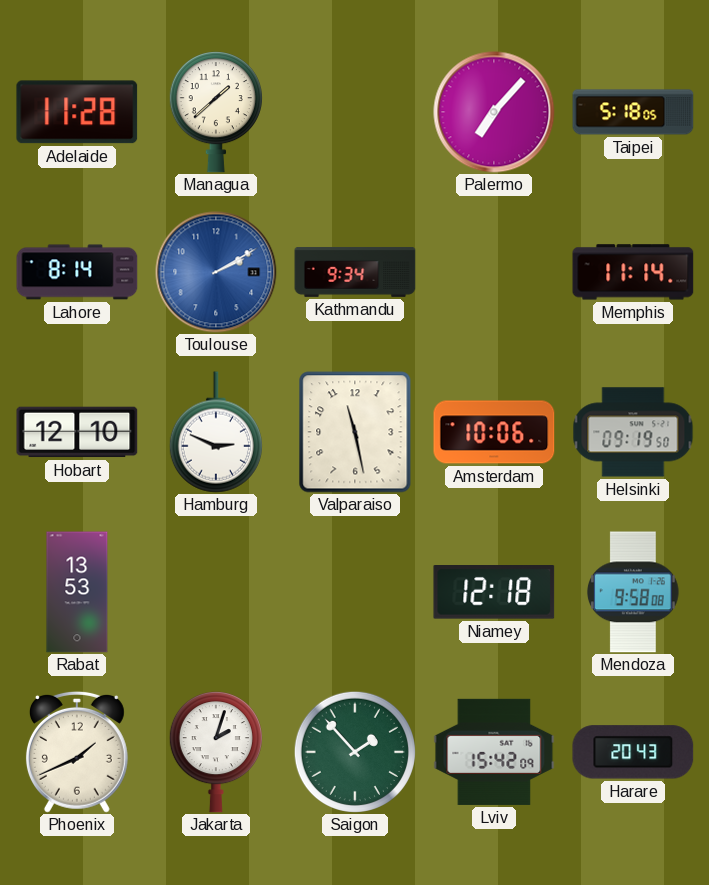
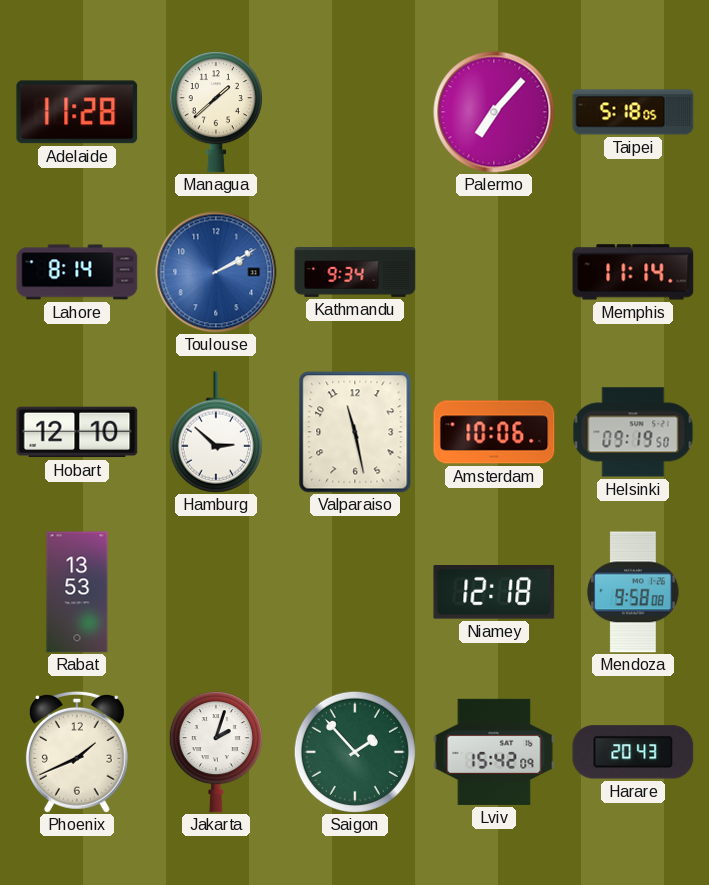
Hamburg: 2:49 -> 2:52
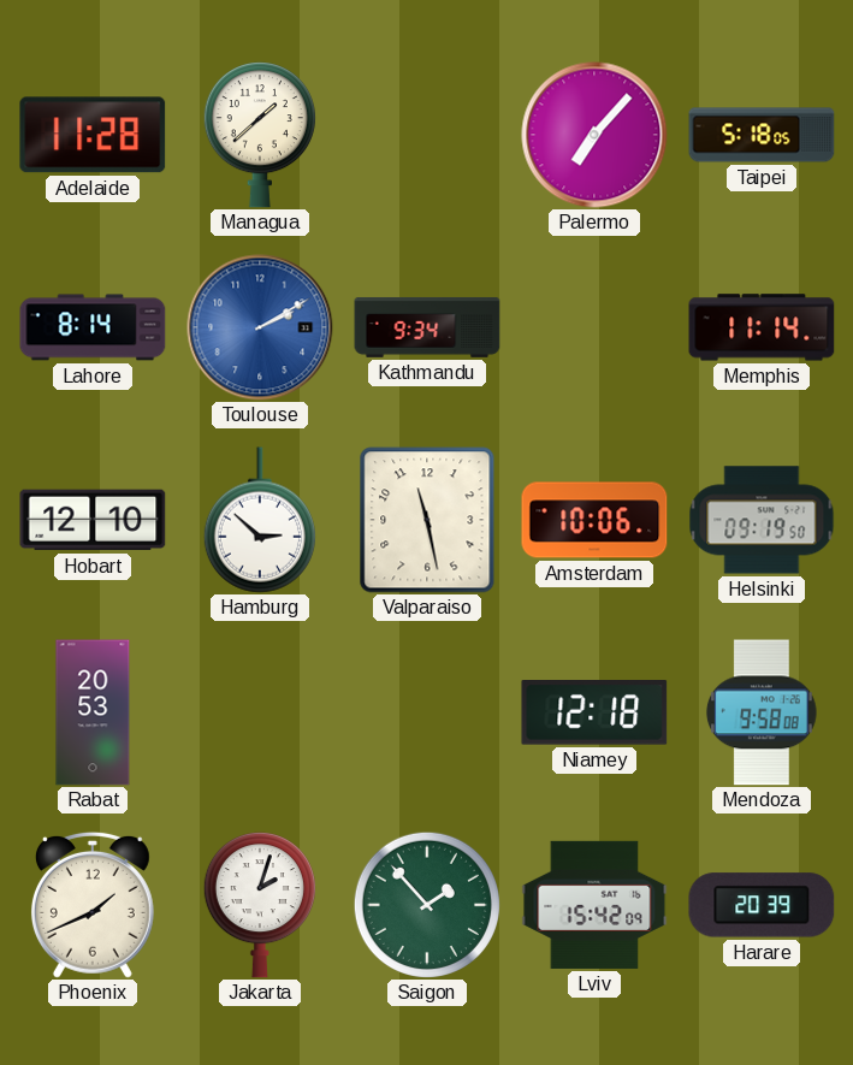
Rabat: 13:53 -> 20:53
Harare: 20:43 -> 20:39
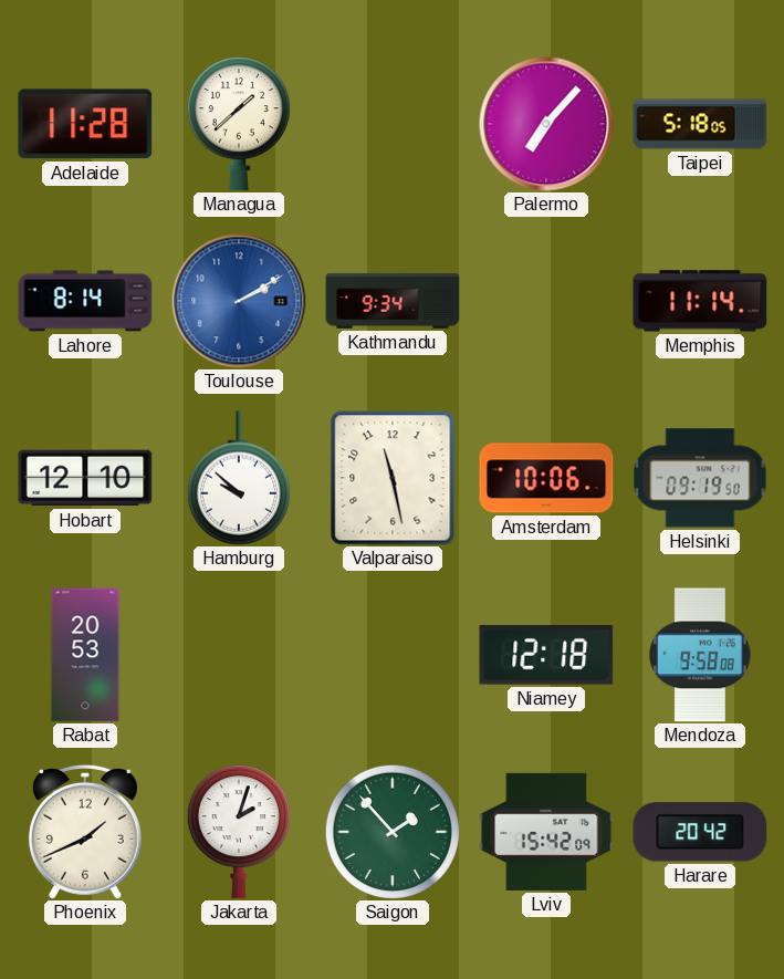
Hamburg: 2:52 -> 9:52
Harare: 20:39 -> 20:42
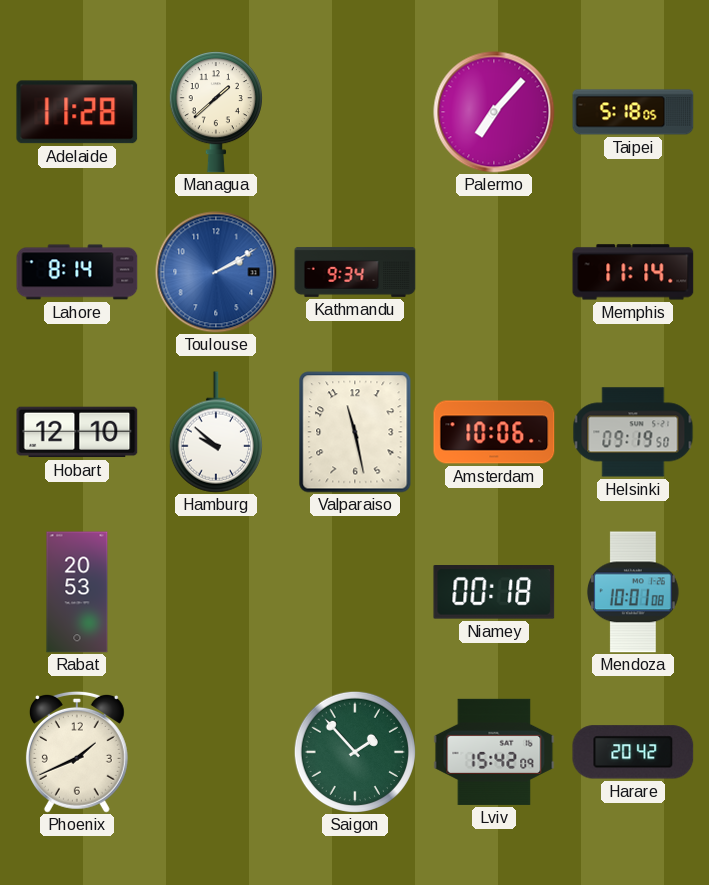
Niamey: 12:18 -> 00:18
Mendoza: 9:58 -> 10:01
Jakarta: 2:03 -> none
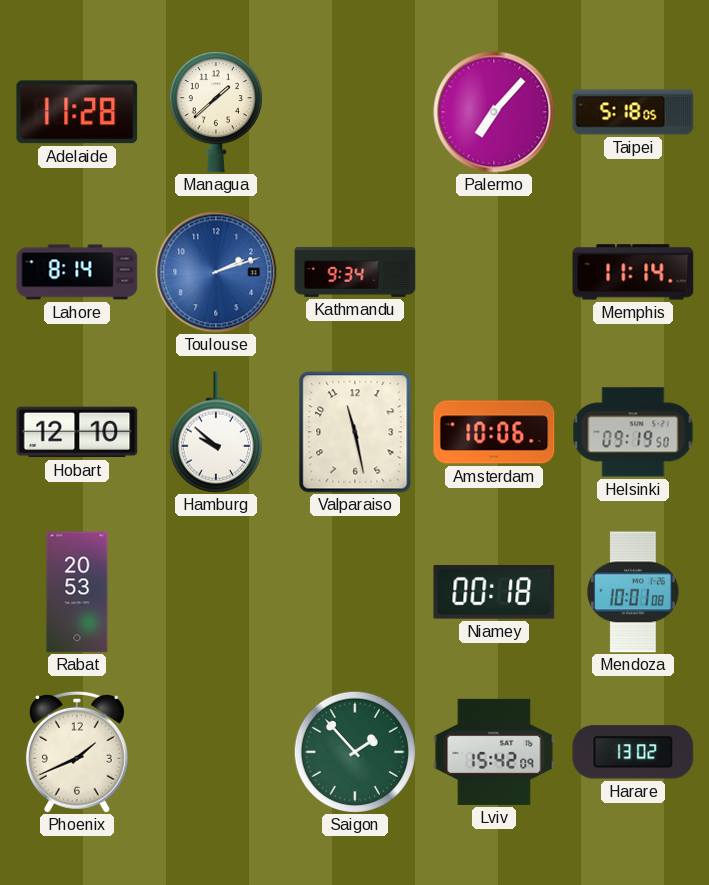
Toulouse: 2:10 -> 2:12
Harare: 20:42 -> 13:02
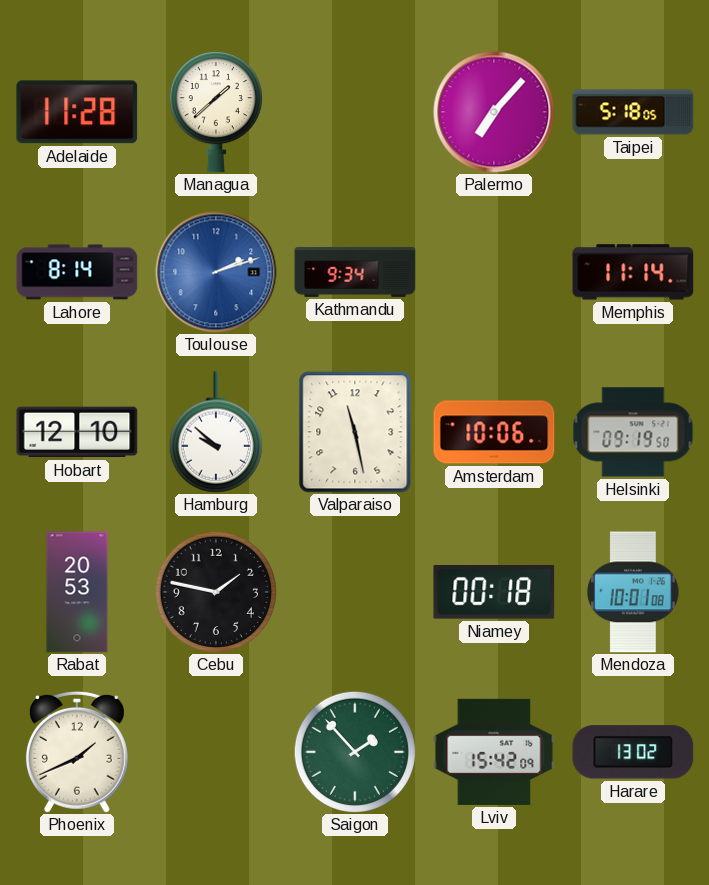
Cebu: none -> 1:47
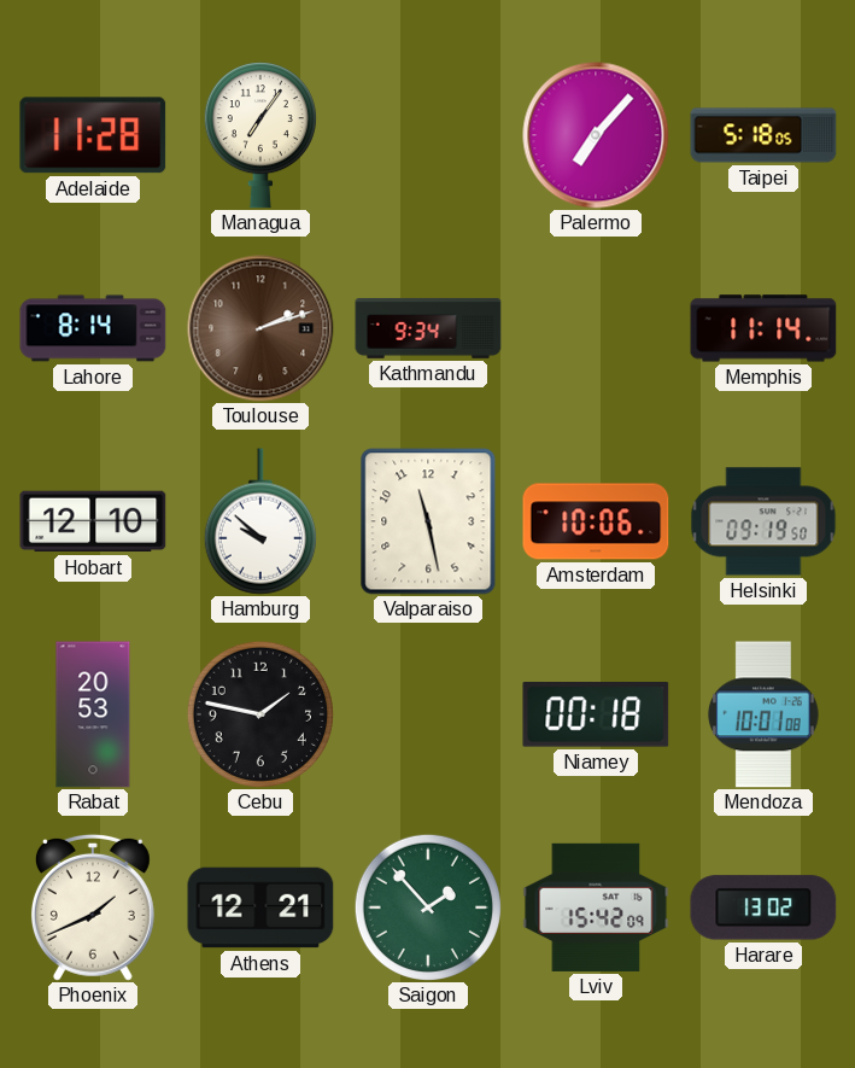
Managua: 1:38 -> 7:06
Toulouse dial: blue -> brown
Athens: none -> 12:21
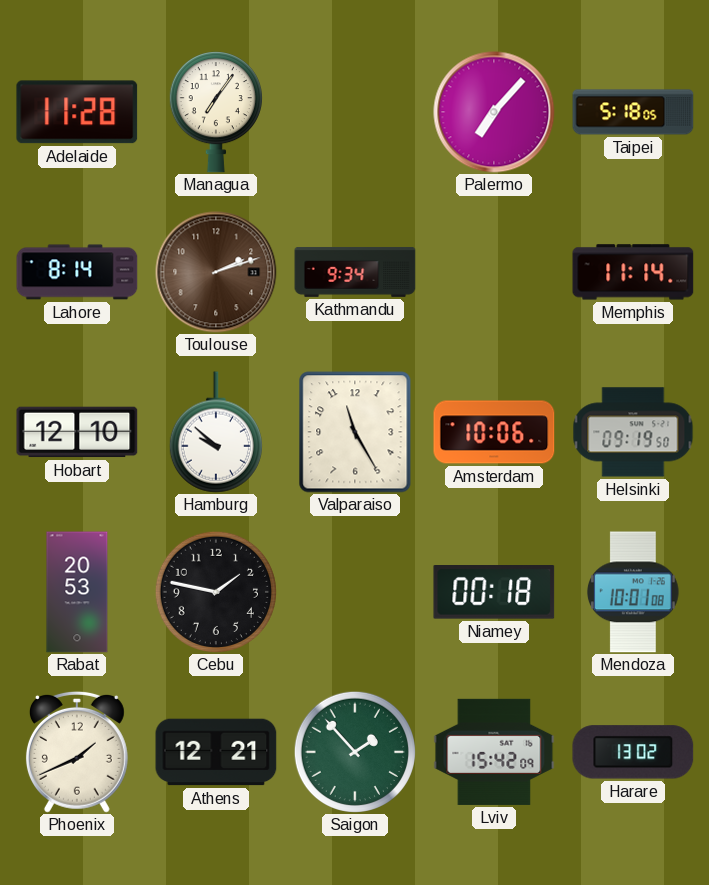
Valparaiso: 11:28 -> 11:25
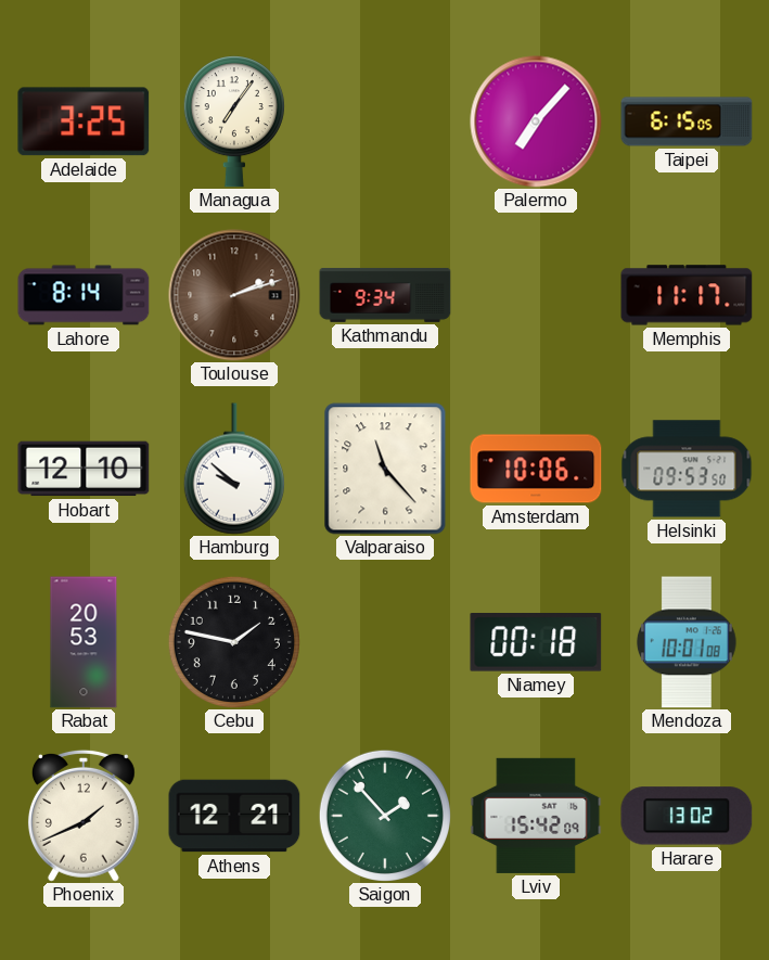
Adelaide: 11:28 -> 3:25
Taipei: 5:18 -> 6:15
Memphis: 11:14 -> 11:17
Valparaiso: 11:25 -> 11:23
Helsinki: 09:19 -> 09:53
